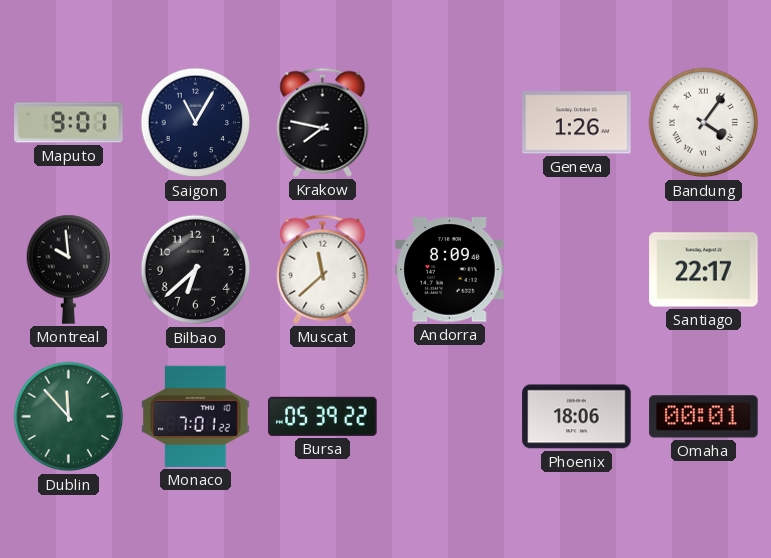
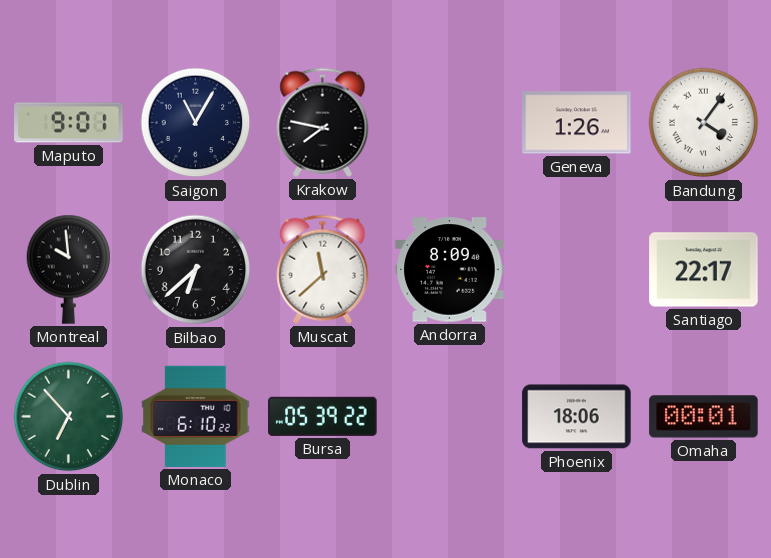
Dublin: 11:53 -> 6:53
Monaco: 7:01 -> 6:10
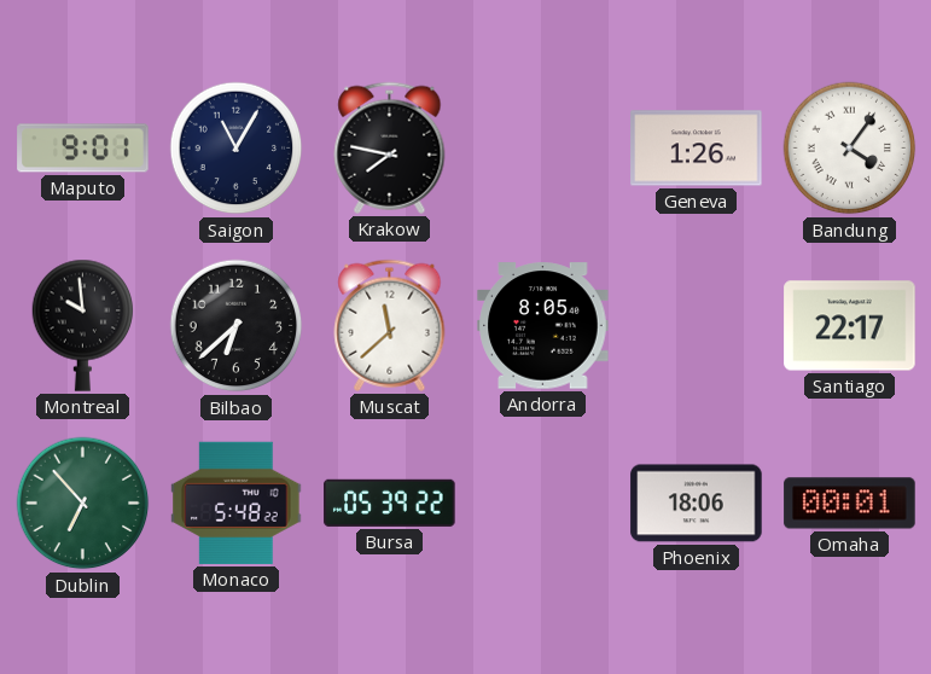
Andorra: 8:09 -> 8:05
Monaco: 6:10 -> 5:48
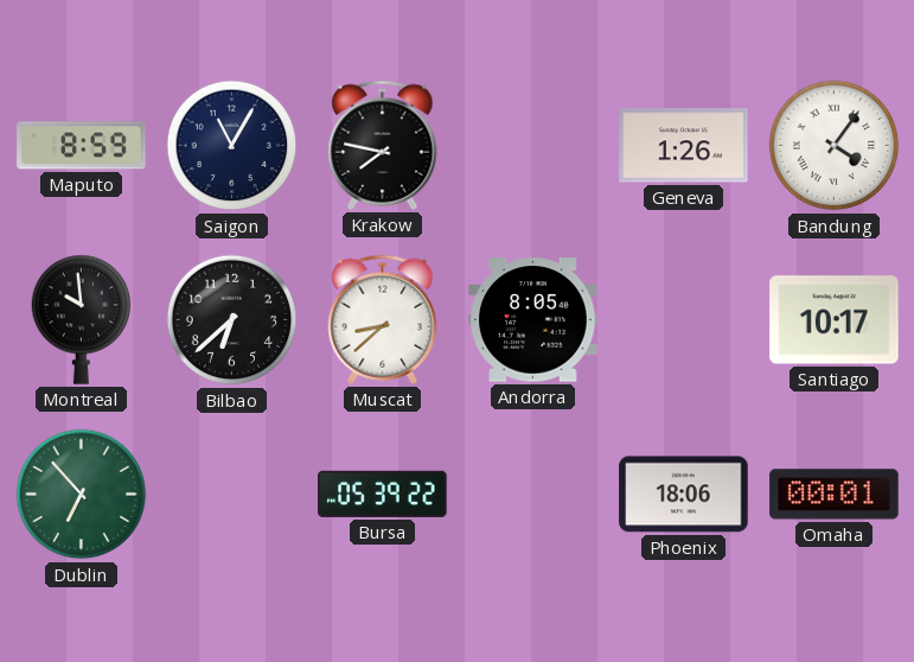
Maputo: 9:01 -> 8:59
Muscat: 11:38 -> 8:38
Santiago: 22:17 -> 10:17
Monaco: 5:48 -> none
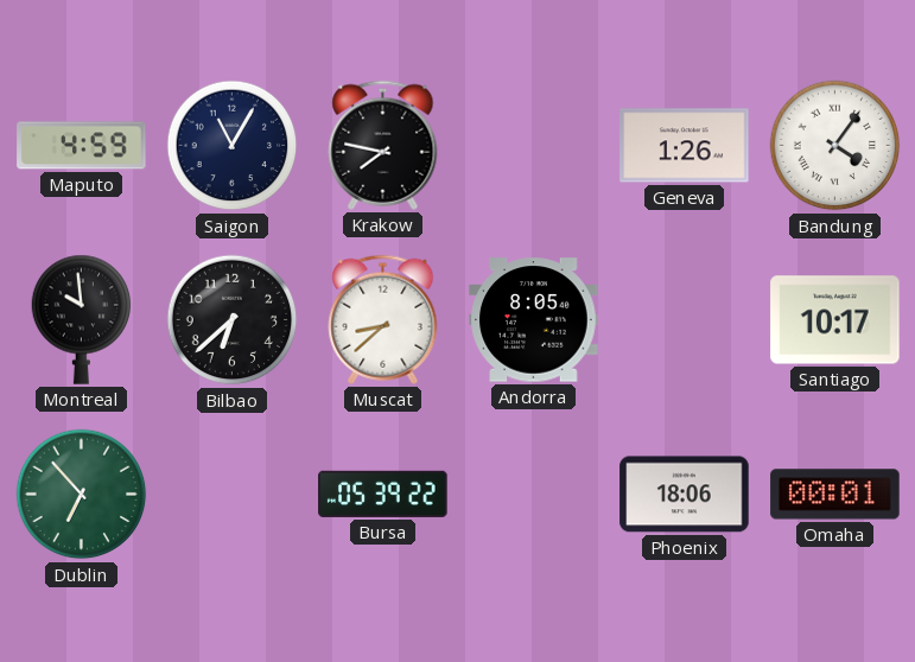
Maputo: 8:59 -> 4:59
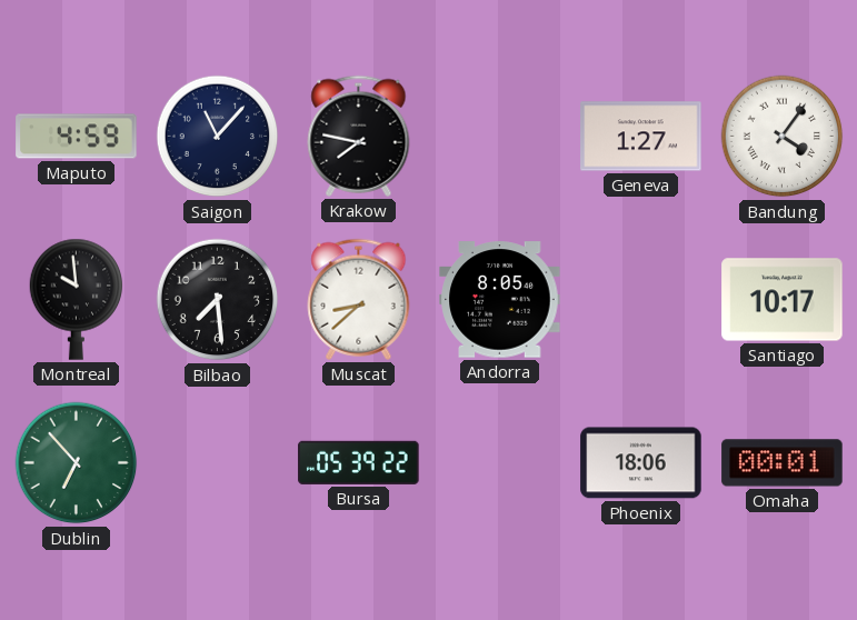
Saigon: 11:05 -> 11:07
Geneva: 1:26 -> 1:27
Bilbao: 6:38 -> 7:29
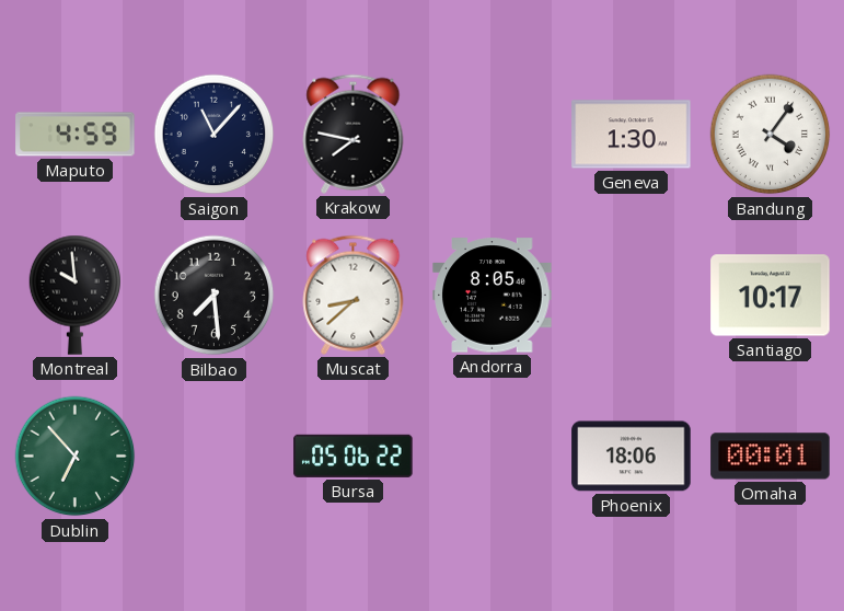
Geneva: 1:27 -> 1:30
Bursa: 05:39 -> 05:06
